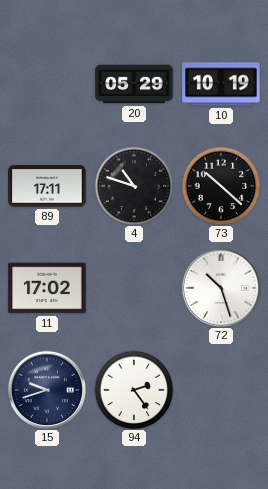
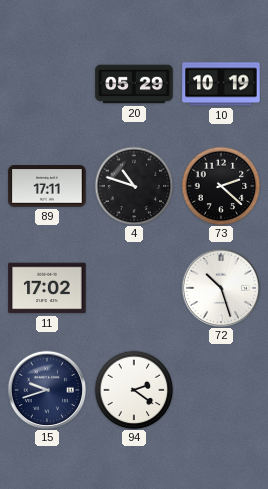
73: 10:22 -> 2:22
94: 2:24 -> 2:21
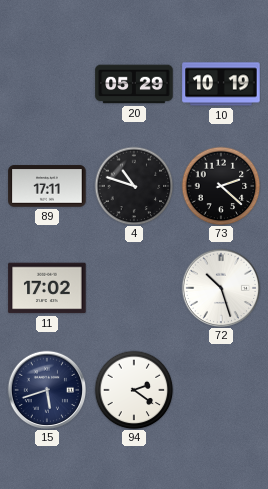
15: 9:42 -> 5:42
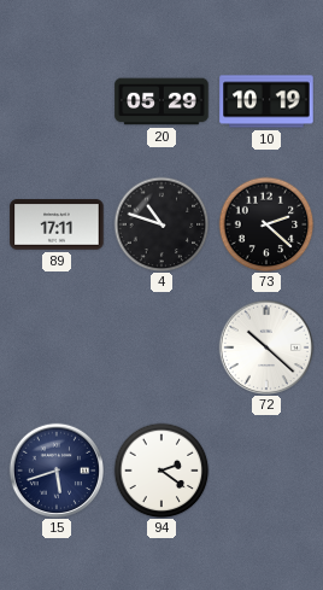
11: 17:02 -> none
72: 10:27 -> 10:22
